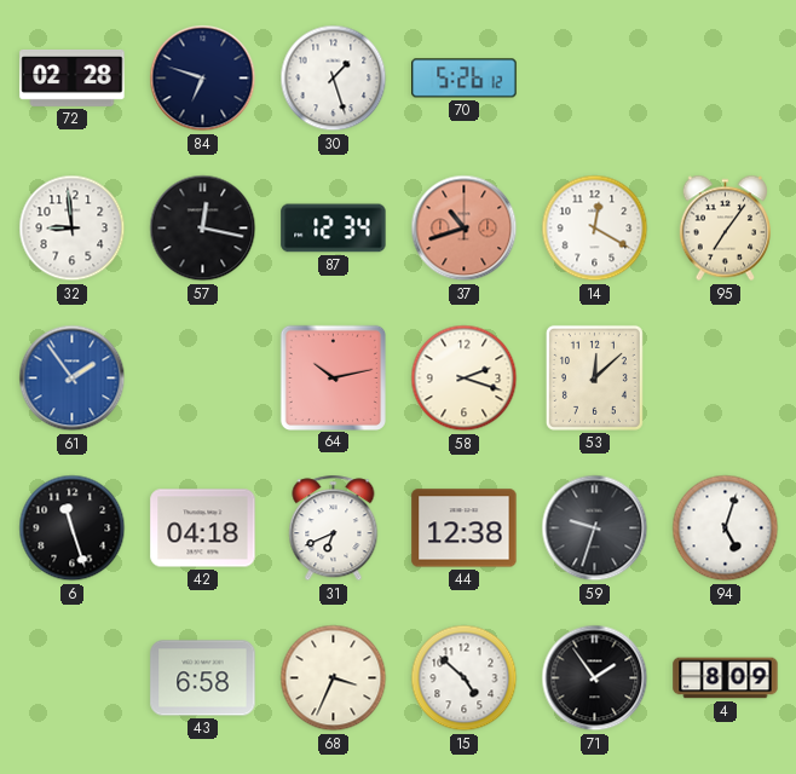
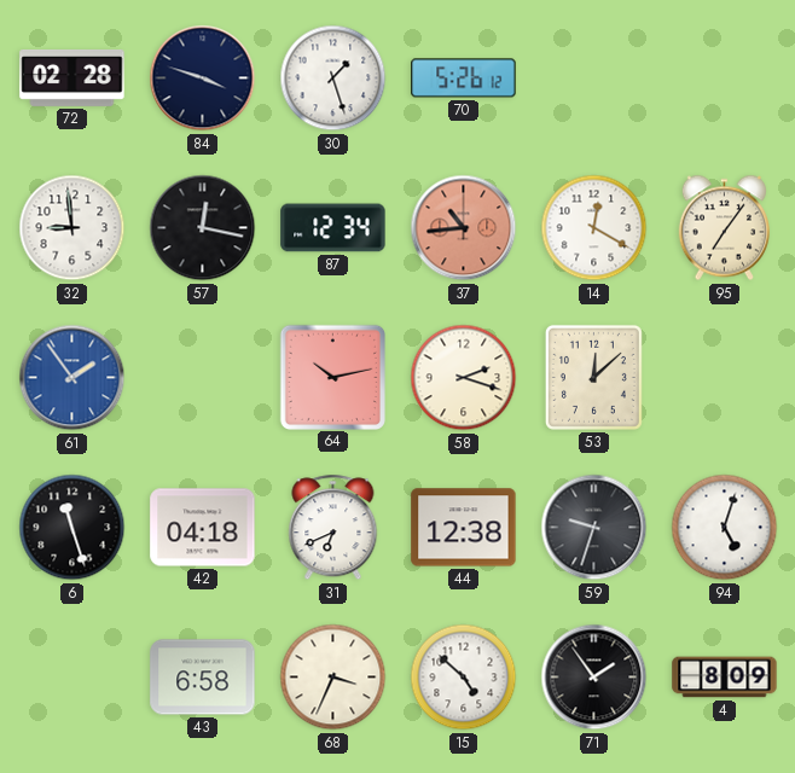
84: 6:48 -> 3:48
37: 10:42 -> 10:44
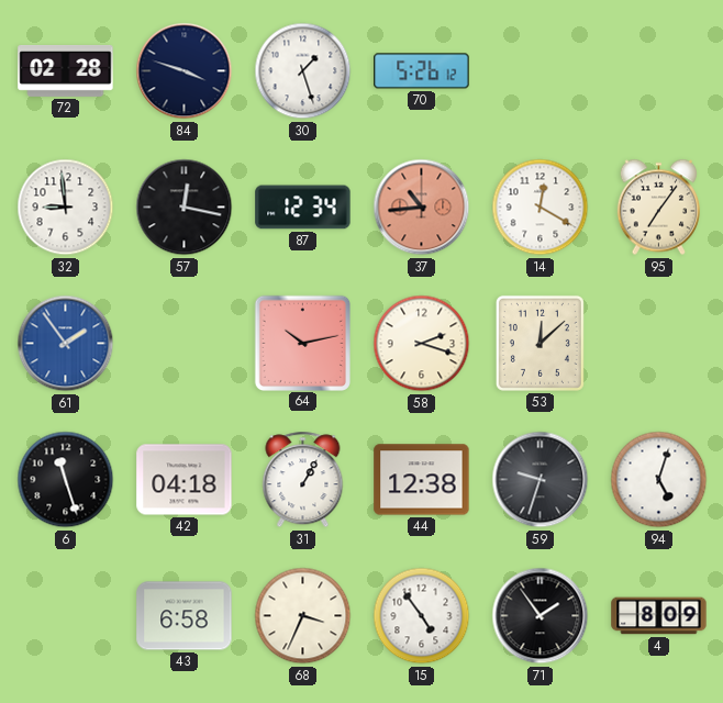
31: 6:41 -> 1:05
15: 4:52 -> 4:54
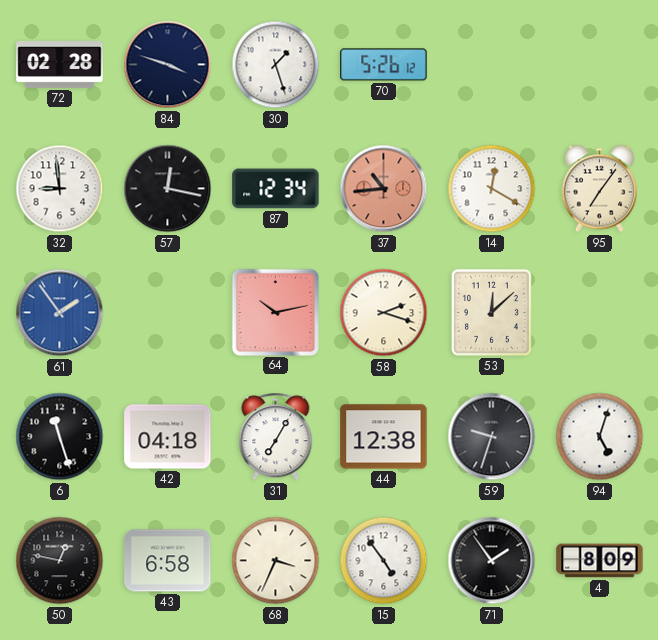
31: 1:05 -> 7:05
50: none -> 12:47
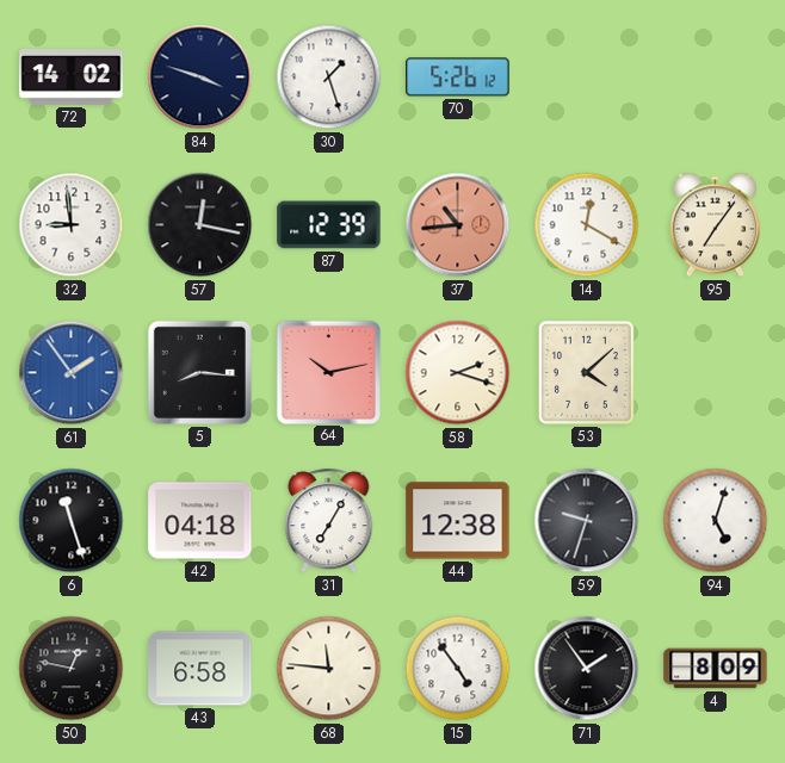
72: 02:28 -> 14:02
87: 12:34 -> 12:39
5: none -> 8:16
53: 12:08 -> 4:08
68: 3:34 -> 11:46
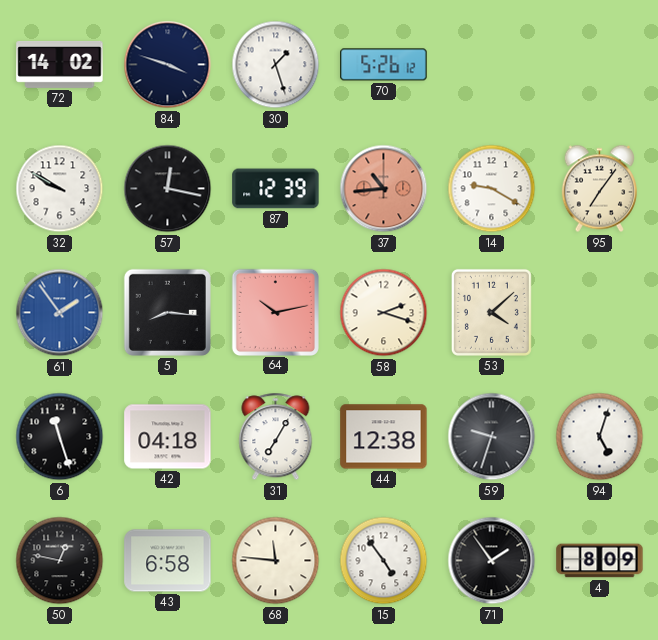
32: 8:59 -> 9:50
14: 12:20 -> 9:20
